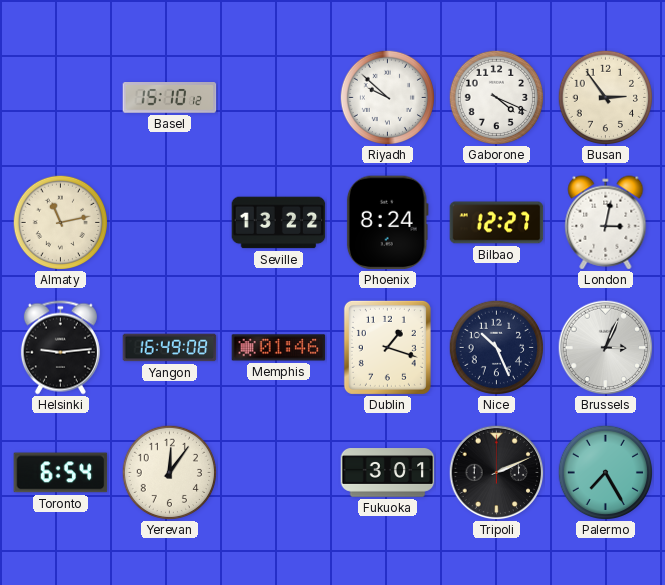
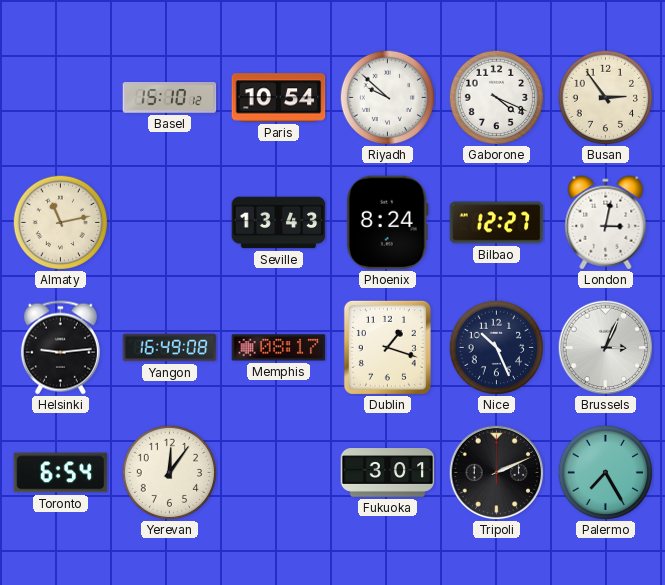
Paris: none -> 10:54
Seville: 13:22 -> 13:43
Memphis: 01:46 -> 08:17
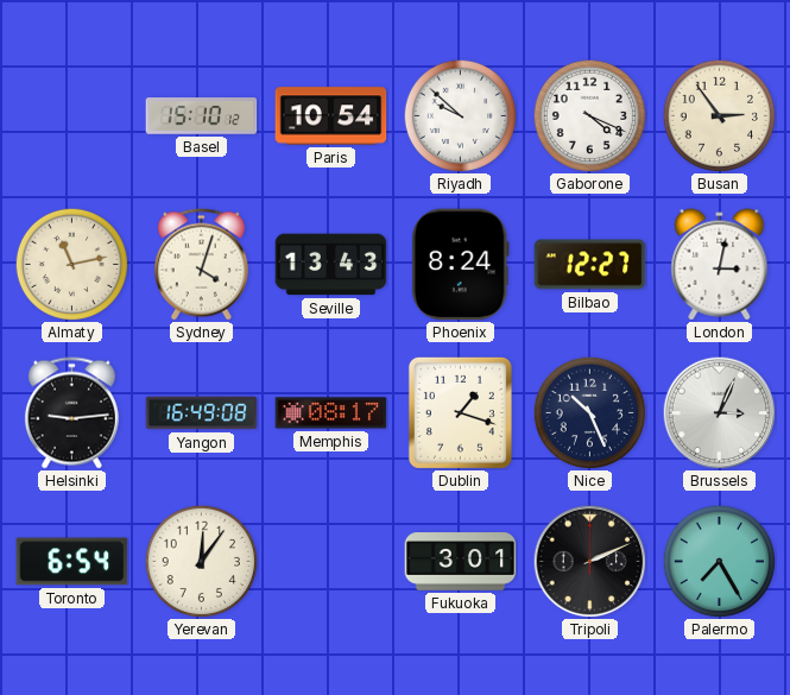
Sydney: none -> 4:03
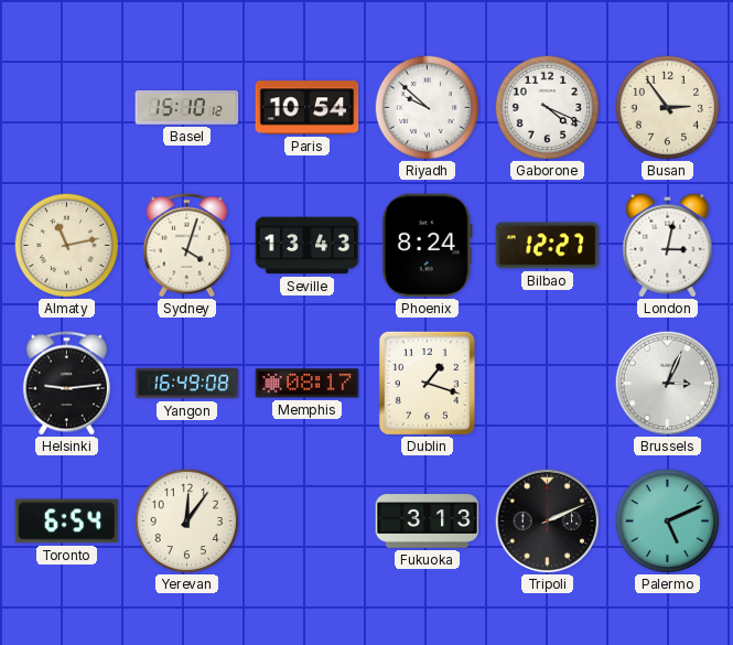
Nice: 10:26 -> none
Fukuoka: 3:01 -> 3:13
Palermo: 7:25 -> 5:11
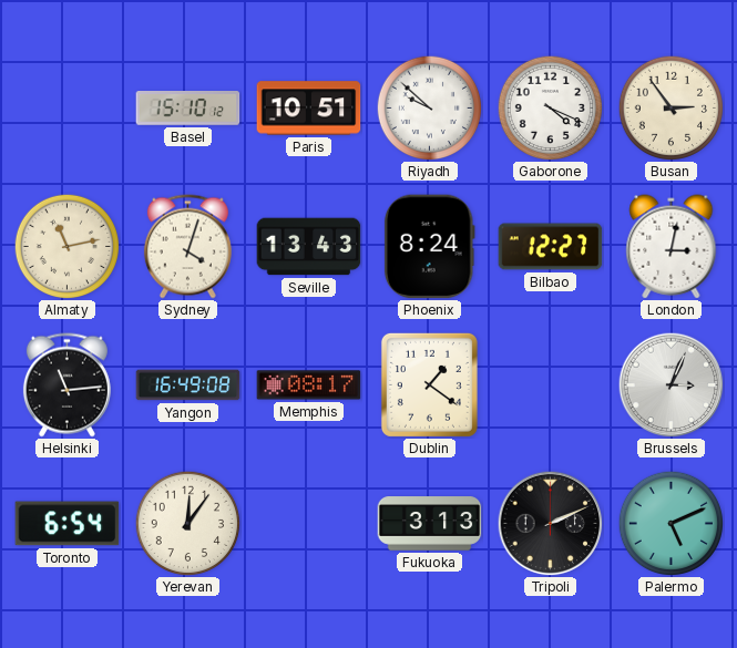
Paris: 10:54 -> 10:51
Helsinki: 9:14 -> 11:14
Dublin: 1:18 -> 1:21
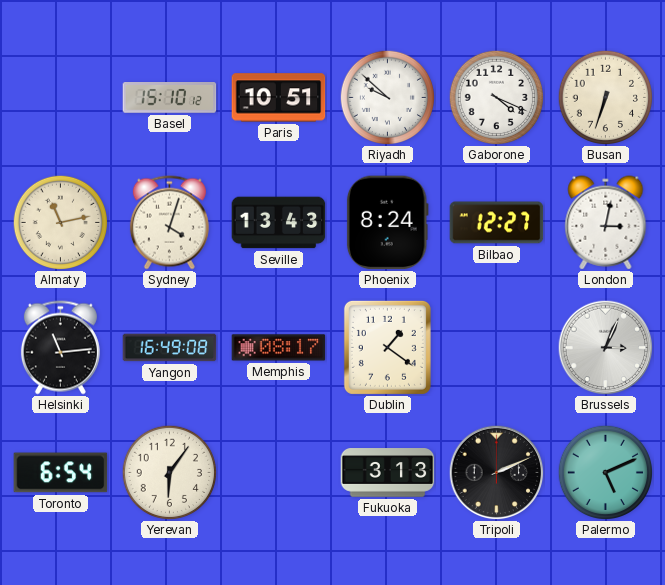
Busan: 2:54 -> 6:33
Yerevan: 12:06 -> 6:06
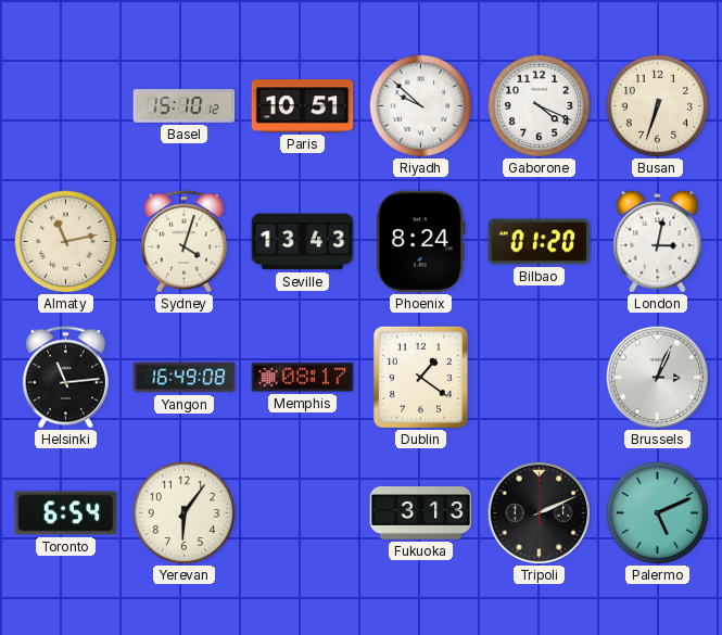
Bilbao: 12:27 -> 01:20
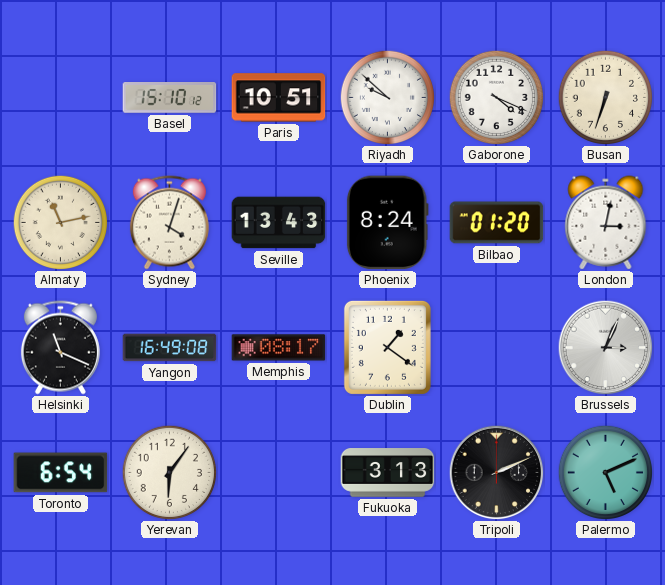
Helsinki: 11:14 -> 11:19
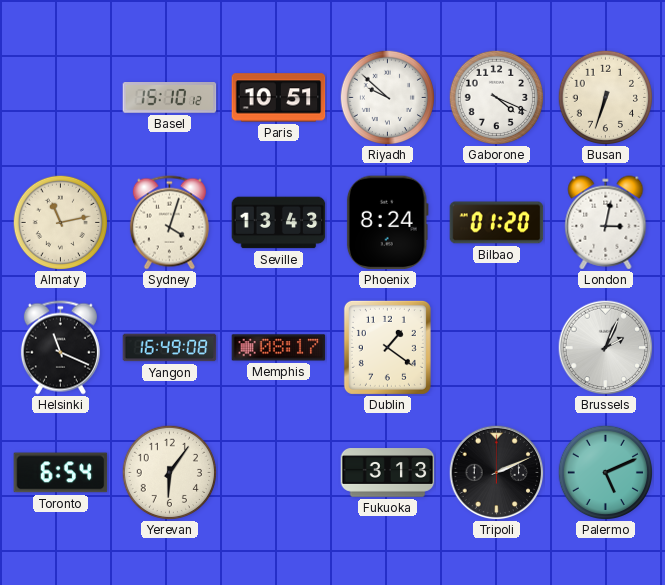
Brussels: 3:04 -> 2:04
